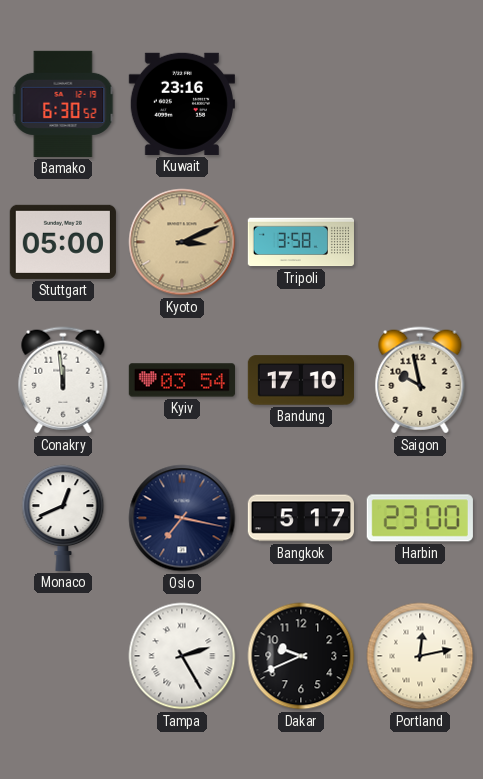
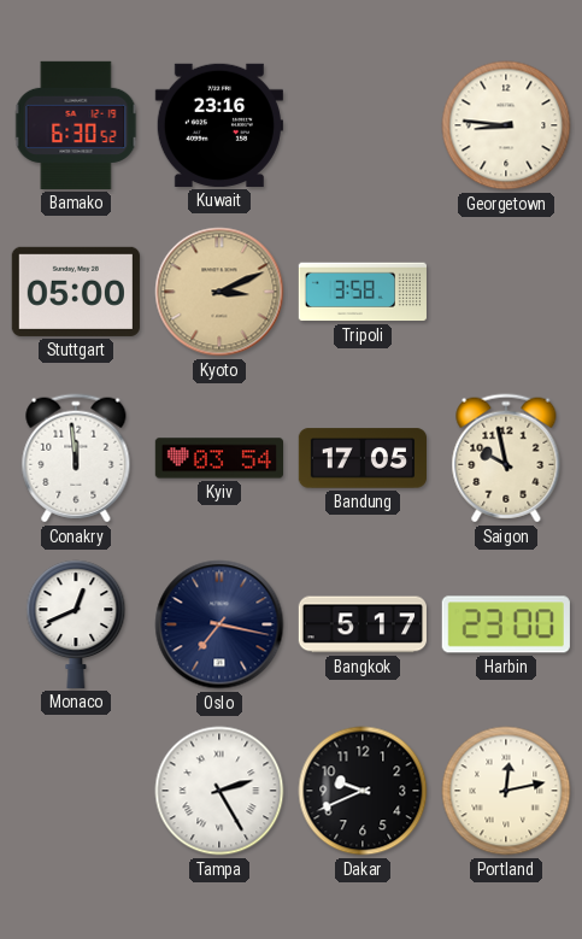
Georgetown: none -> 8:46
Bandung: 17:10 -> 17:05
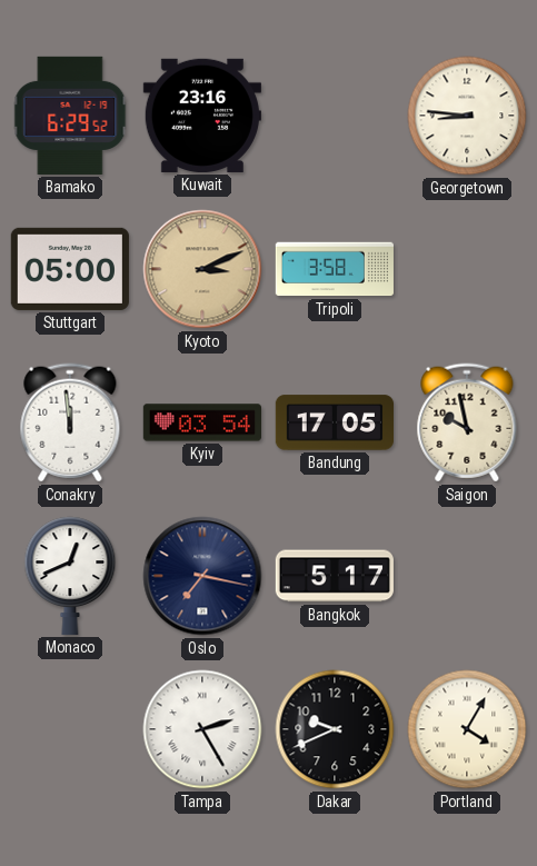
Bamako: 6:30 -> 6:29
Harbin: 23:00 -> none
Portland: 12:13 -> 4:05
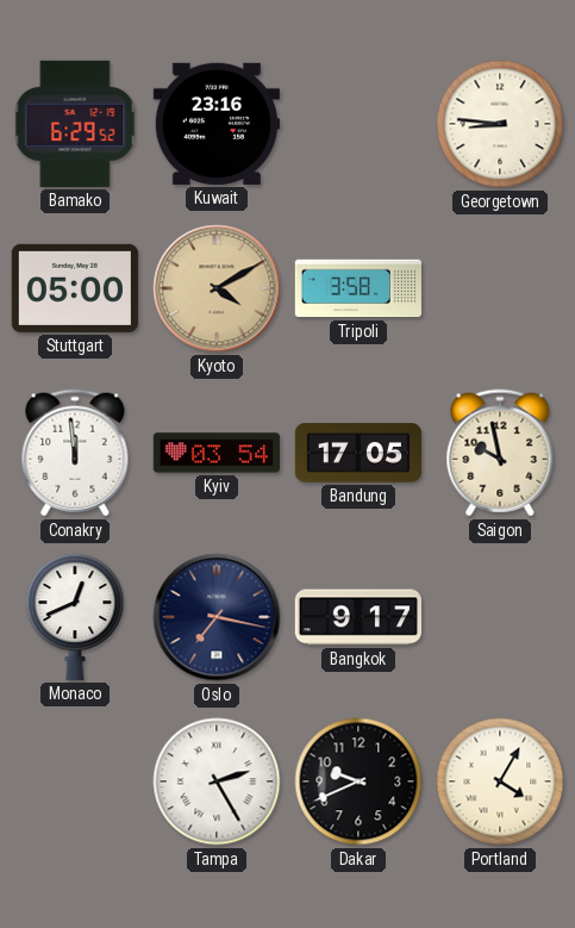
Kyoto: 3:11 -> 4:10
Bangkok: 5:17 -> 9:17
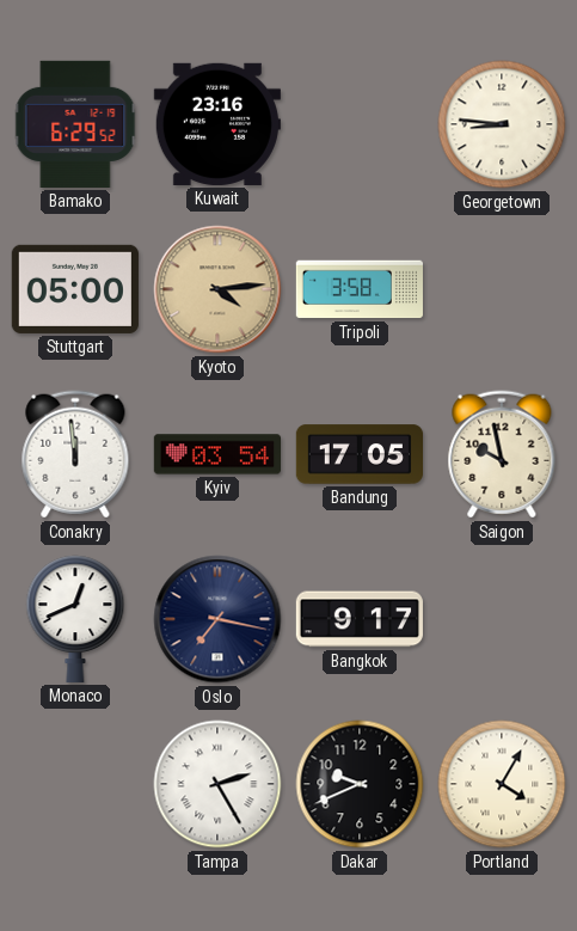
Kyoto: 4:10 -> 4:14
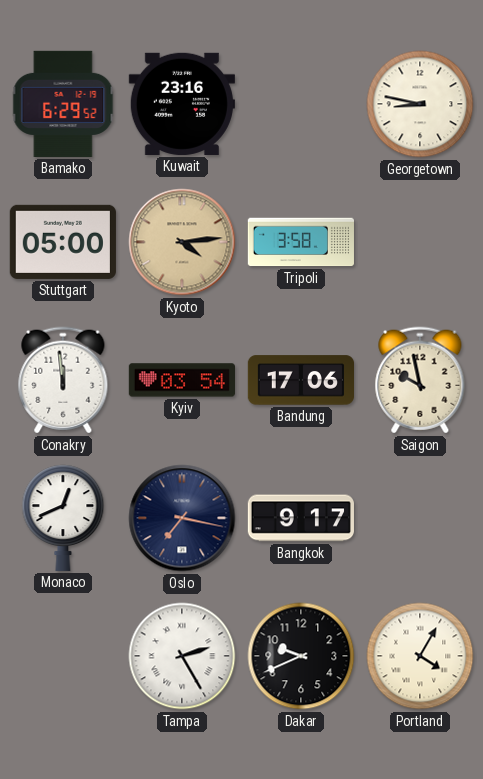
Georgetown: 8:46 -> 8:47
Bandung: 17:05 -> 17:06
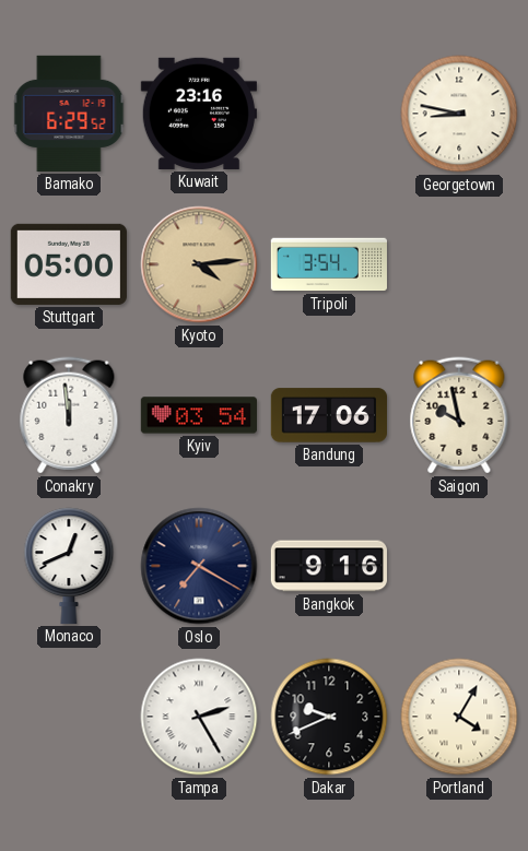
Tripoli: 3:58 -> 3:54
Oslo: 7:17 -> 7:20
Bangkok: 9:17 -> 9:16
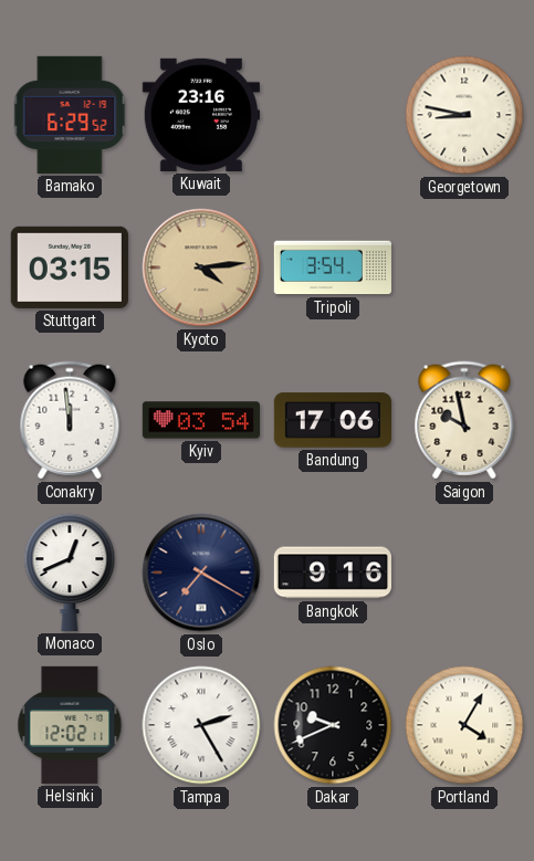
Stuttgart: 05:00 -> 03:15
Helsinki: none -> 12:02
